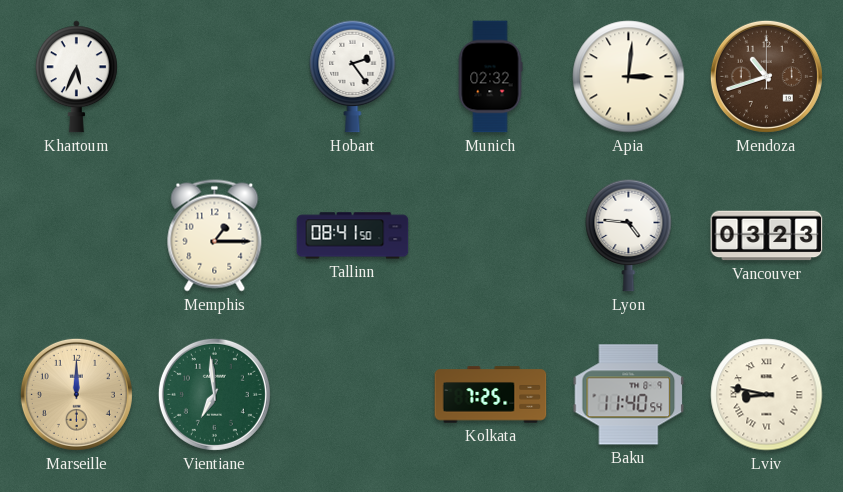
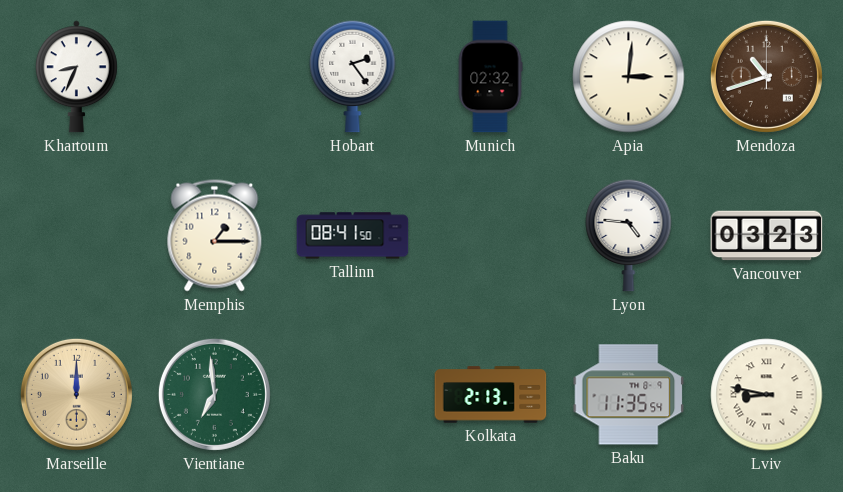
Khartoum: 5:34 -> 8:34
Kolkata: 7:25 -> 2:13
Baku: 11:40 -> 11:35
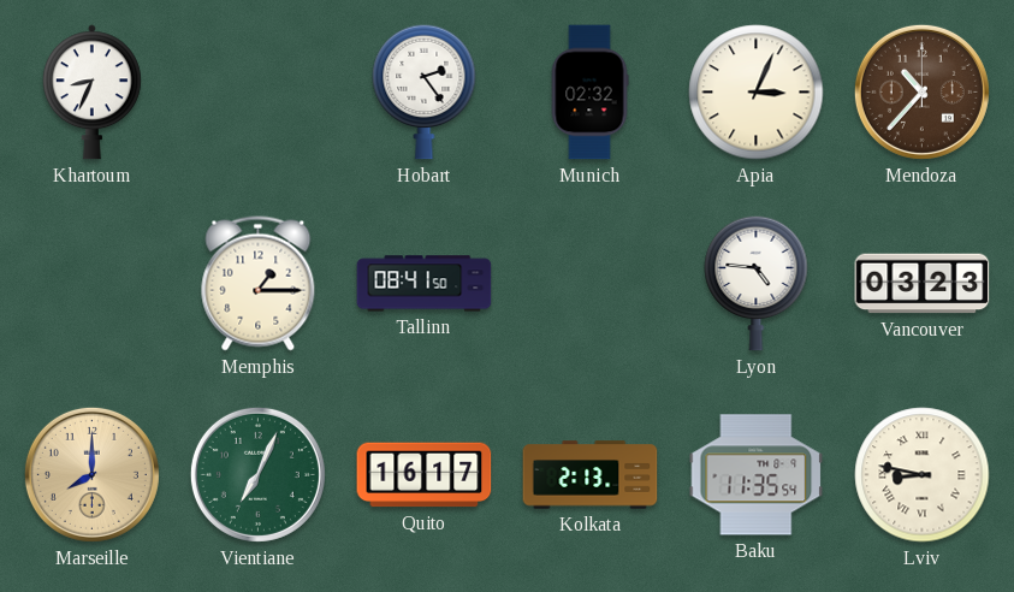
Apia: 3:01 -> 3:04
Mendoza: 10:42 -> 10:37
Marseille: 12:00 -> 8:00
Vientiane: 6:59 -> 7:04
Quito: none -> 16:17
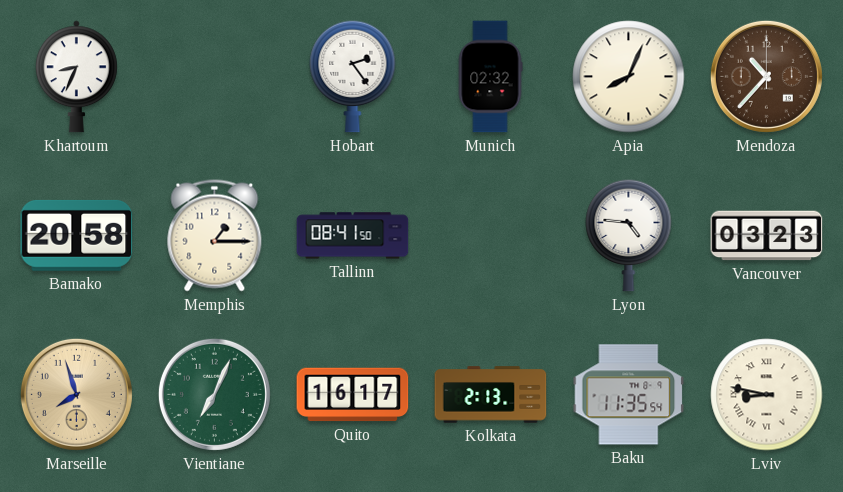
Apia: 3:04 -> 8:04
Bamako: none -> 20:58
Marseille: 8:00 -> 7:57
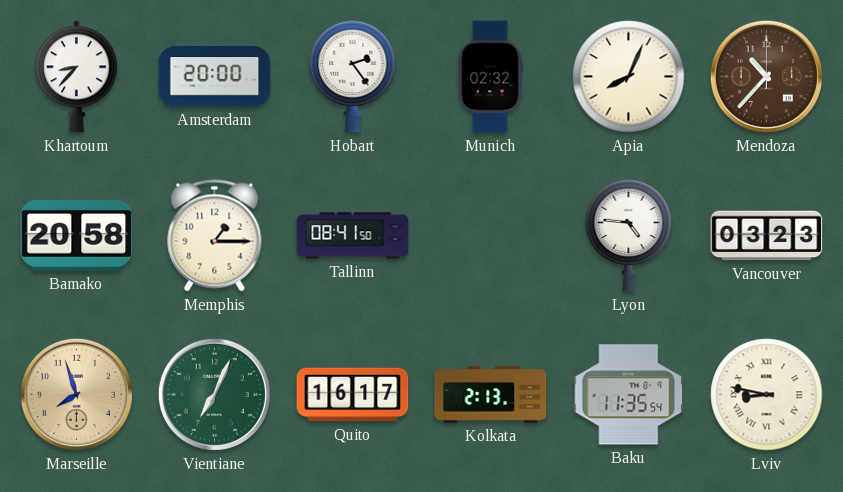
Khartoum: 8:34 -> 8:37
Amsterdam: none -> 20:00
